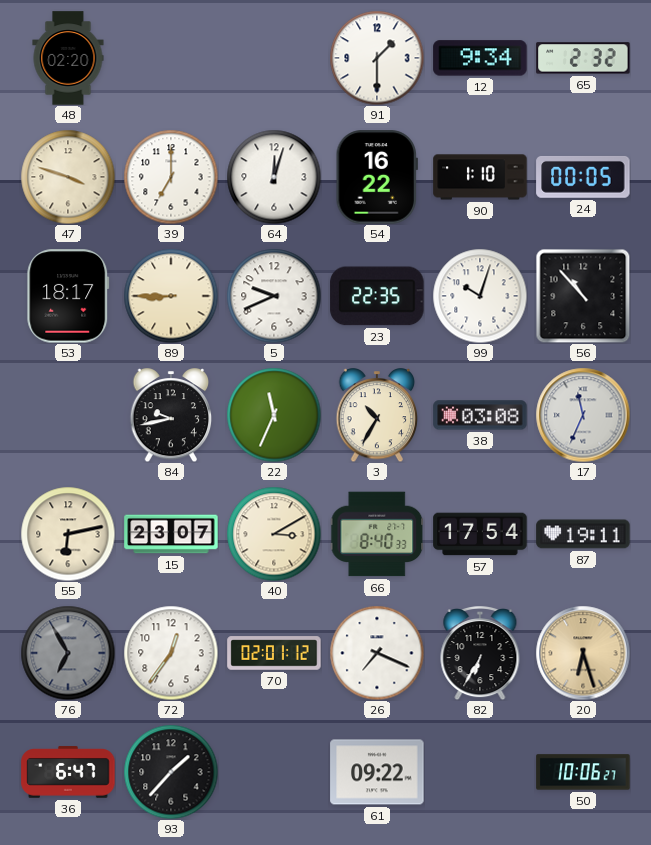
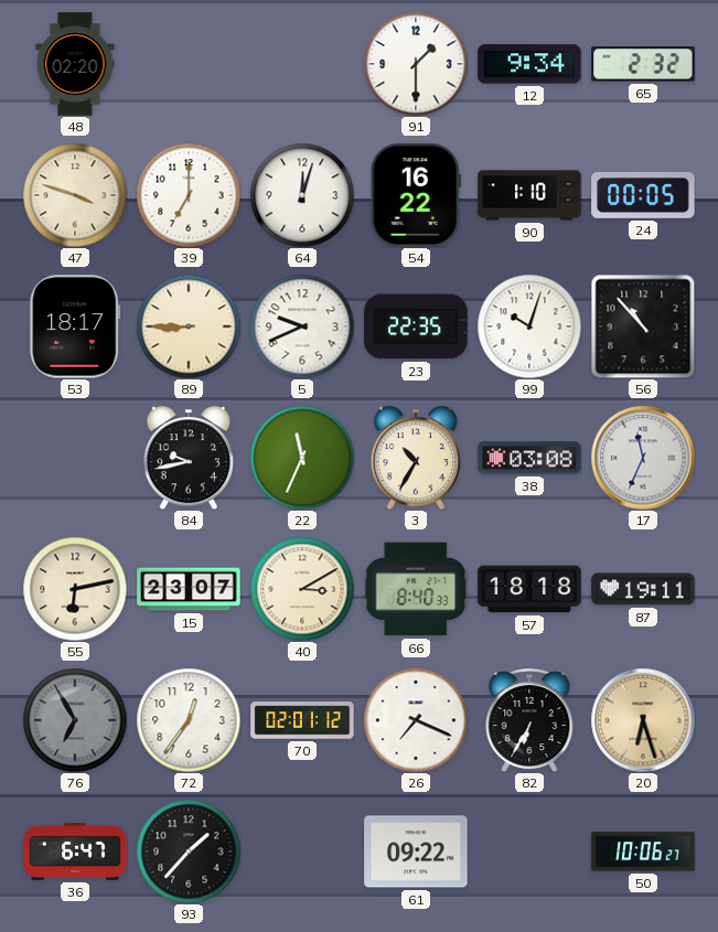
57: 17:54 -> 18:18
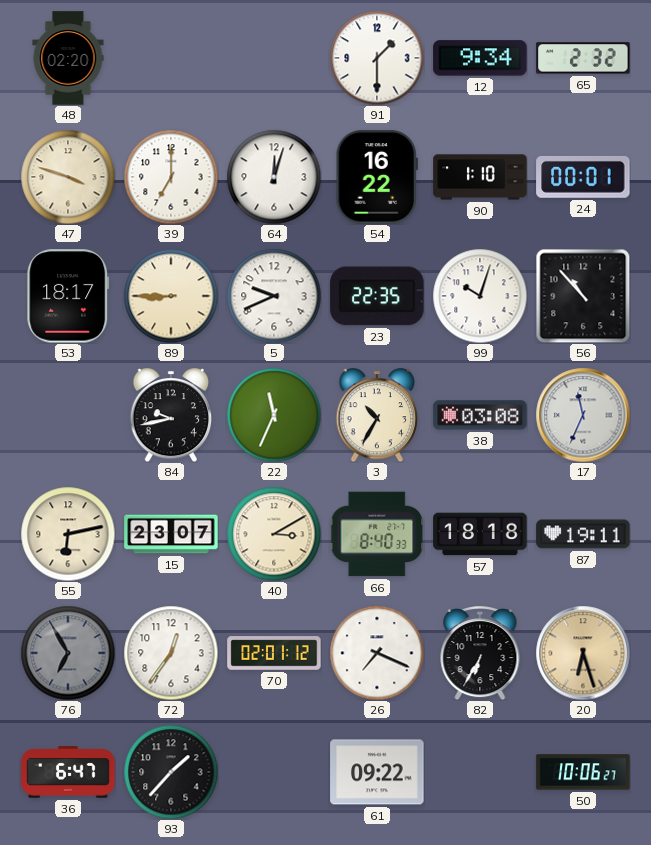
24: 00:05 -> 00:01
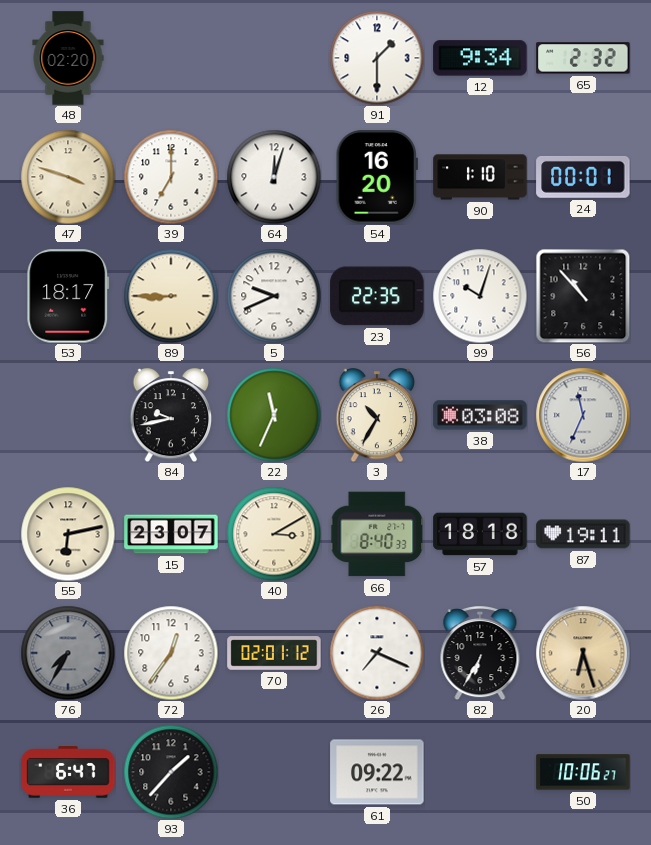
54: 16:22 -> 16:20
76: 6:55 -> 7:35
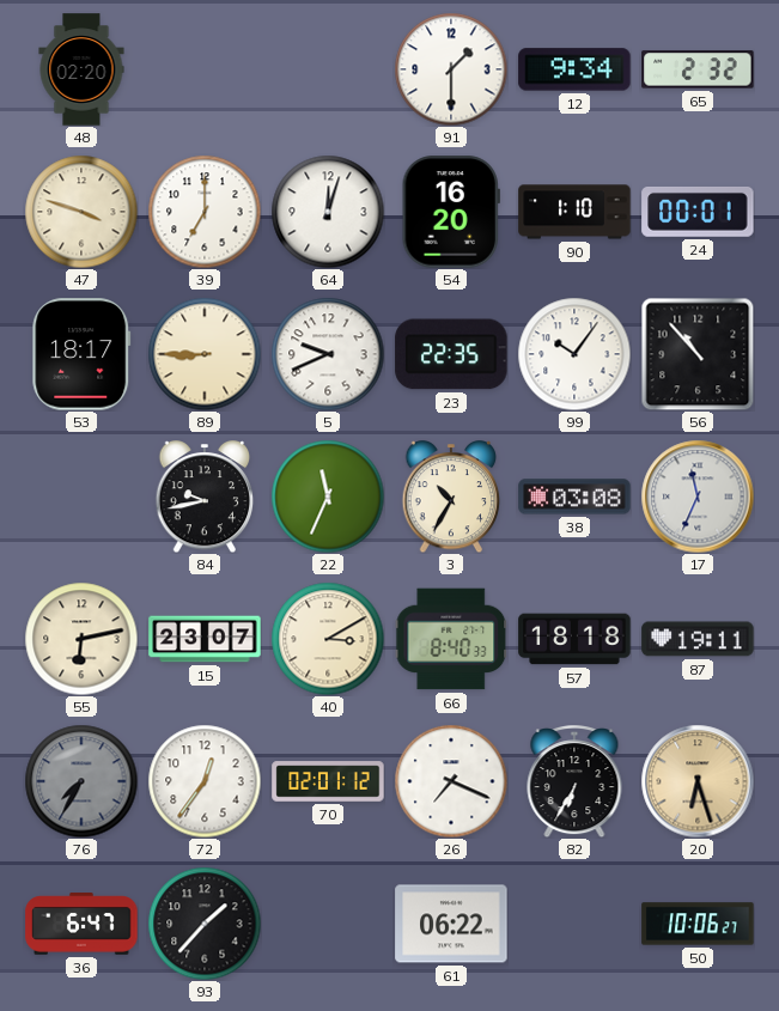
99: 10:03 -> 10:06
61: 09:22 -> 06:22
